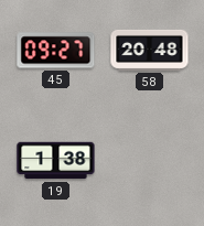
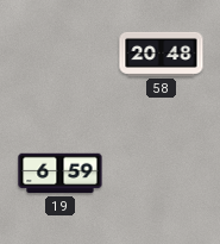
45: 09:27 -> none
19: 1:38 -> 6:59
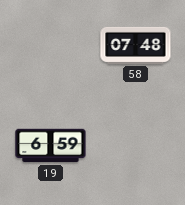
58: 20:48 -> 07:48
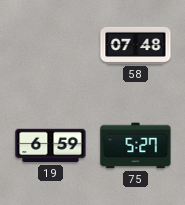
75: none -> 5:27
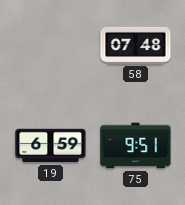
75: 5:27 -> 9:51
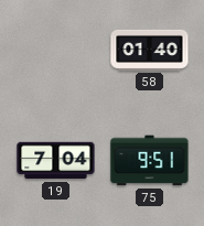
58: 07:48 -> 01:40
19: 6:59 -> 7:04
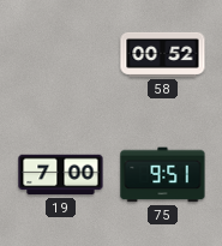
58: 01:40 -> 00:52
19: 7:04 -> 7:00
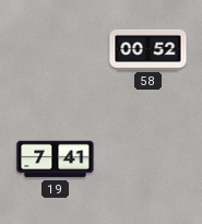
19: 7:00 -> 7:41
75: 9:51 -> none
